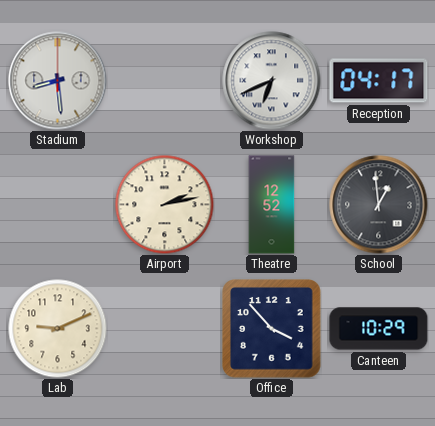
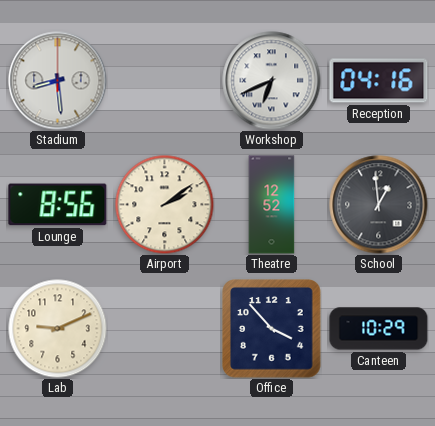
Reception: 04:17 -> 04:16
Lounge: none -> 8:56
Airport: 2:13 -> 2:09
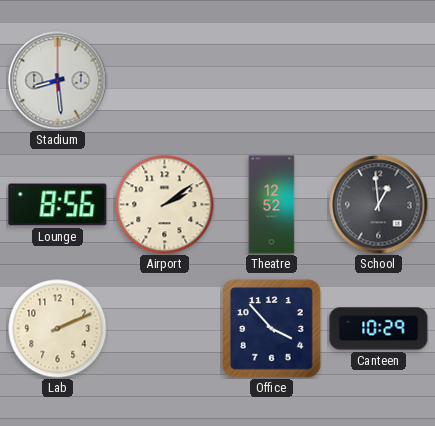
Workshop: 6:41 -> none
Reception: 04:16 -> none
Lab: 9:11 -> 2:11
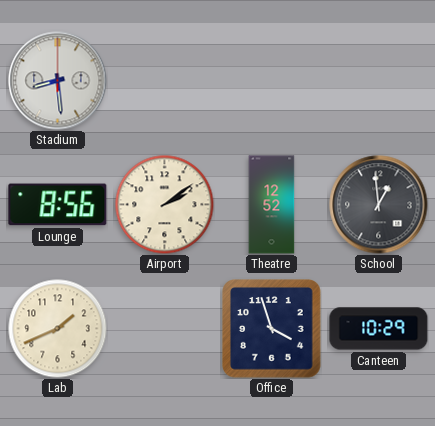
Lab: 2:11 -> 1:41
Office: 3:53 -> 3:57
